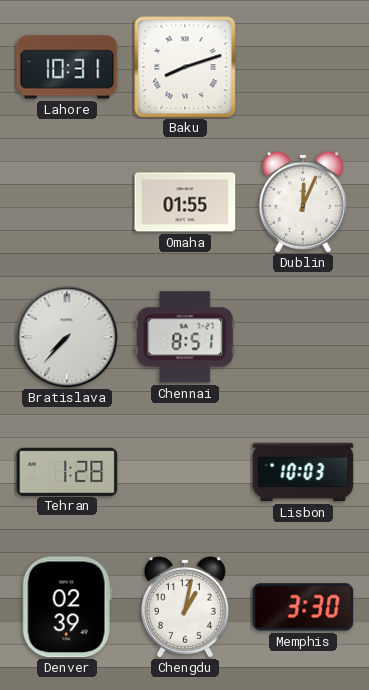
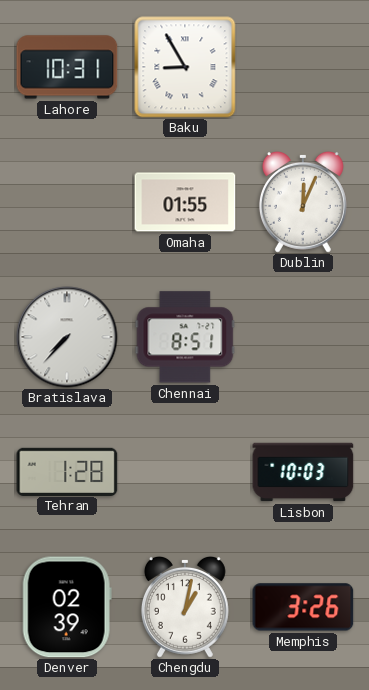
Baku: 8:12 -> 8:55
Memphis: 3:30 -> 3:26
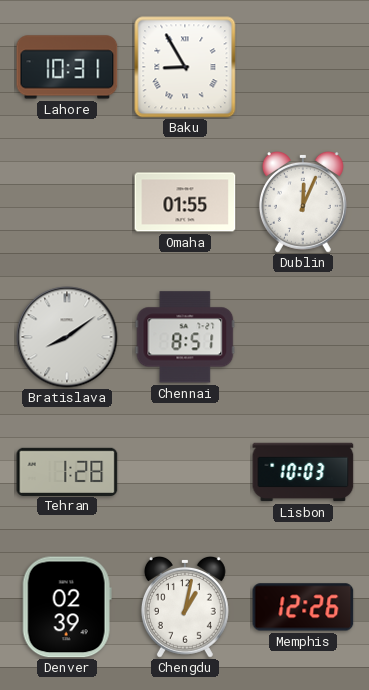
Bratislava: 7:37 -> 8:09
Memphis: 3:26 -> 12:26
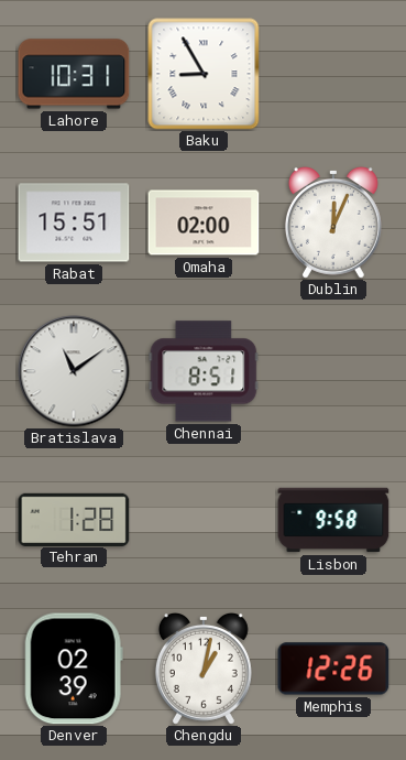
Rabat: none -> 15:51
Omaha: 01:55 -> 02:00
Bratislava: 8:09 -> 11:09
Lisbon: 10:03 -> 9:58
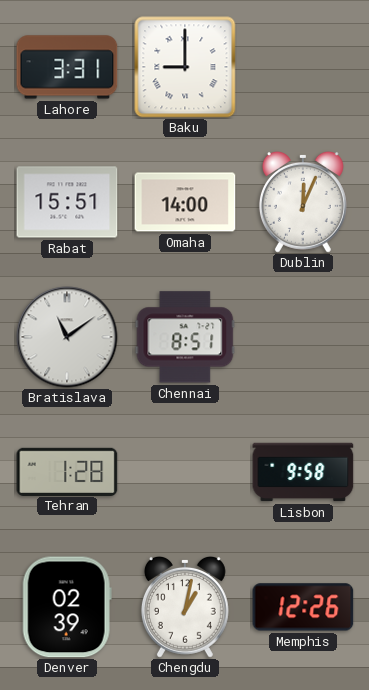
Lahore: 10:31 -> 3:31
Baku: 8:55 -> 9:00
Omaha: 02:00 -> 14:00
